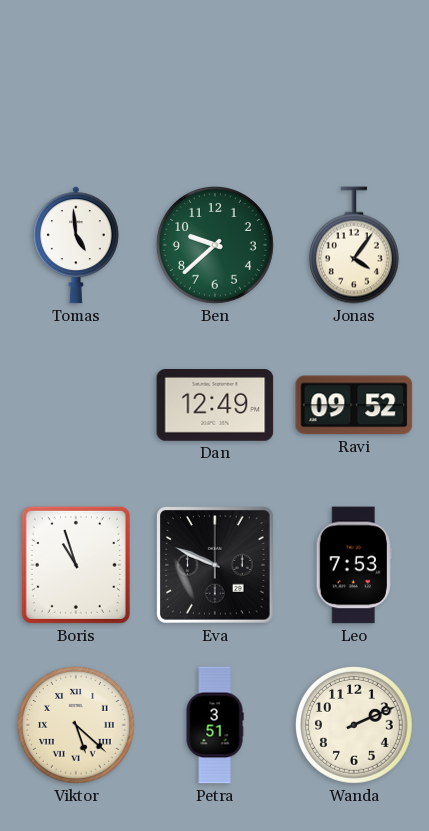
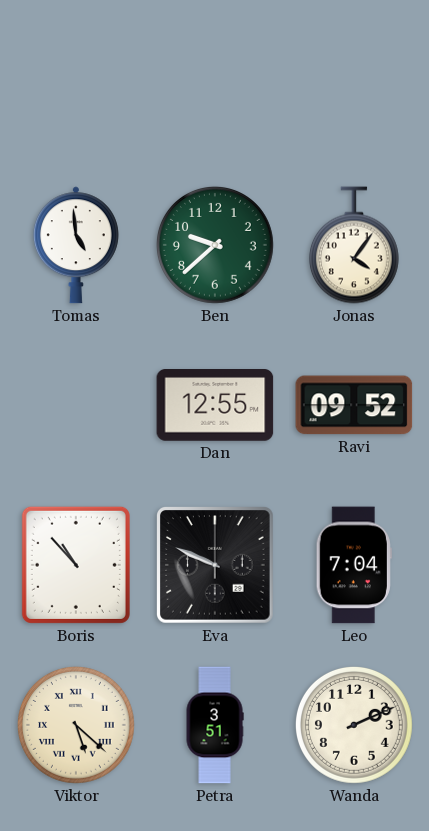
Dan: 12:49 -> 12:55
Boris: 10:57 -> 10:53
Leo: 7:53 -> 7:04
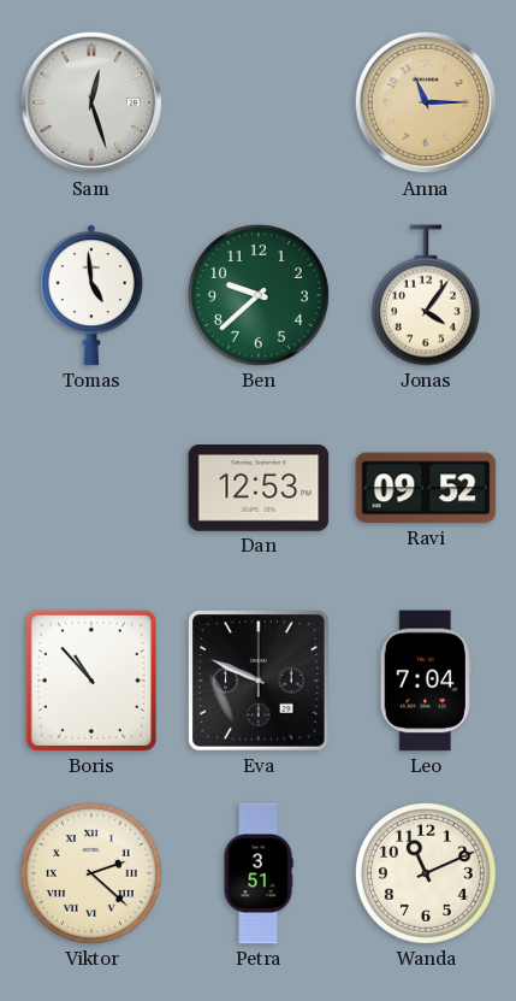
Sam: none -> 12:27
Anna: none -> 11:15
Dan: 12:55 -> 12:53
Viktor: 5:22 -> 2:22
Wanda: 2:11 -> 11:11
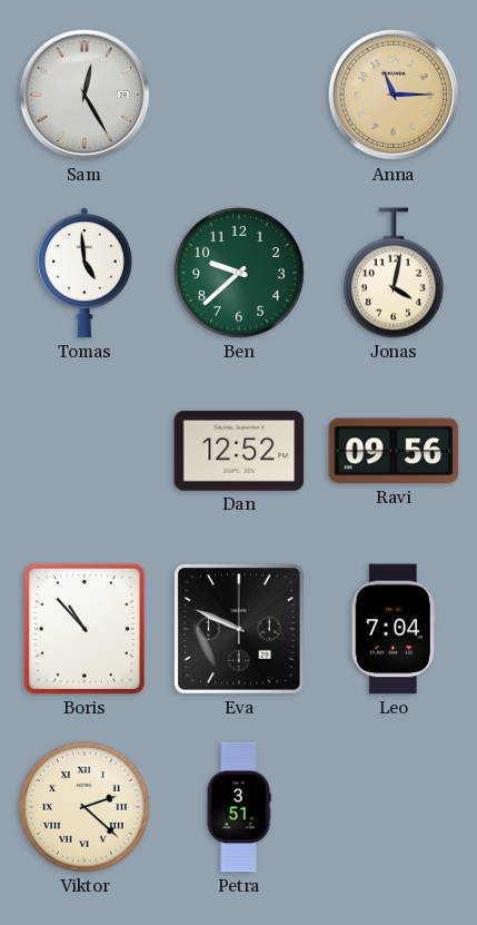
Sam: 12:27 -> 12:25
Jonas: 4:06 -> 4:02
Dan: 12:53 -> 12:52
Ravi: 09:52 -> 09:56
Wanda: 11:11 -> none
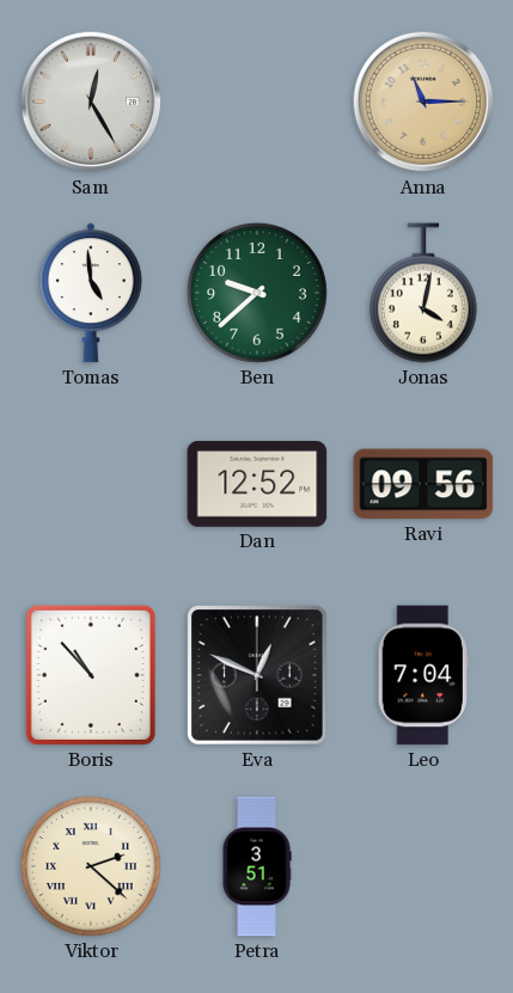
Eva: 9:49 -> 12:49
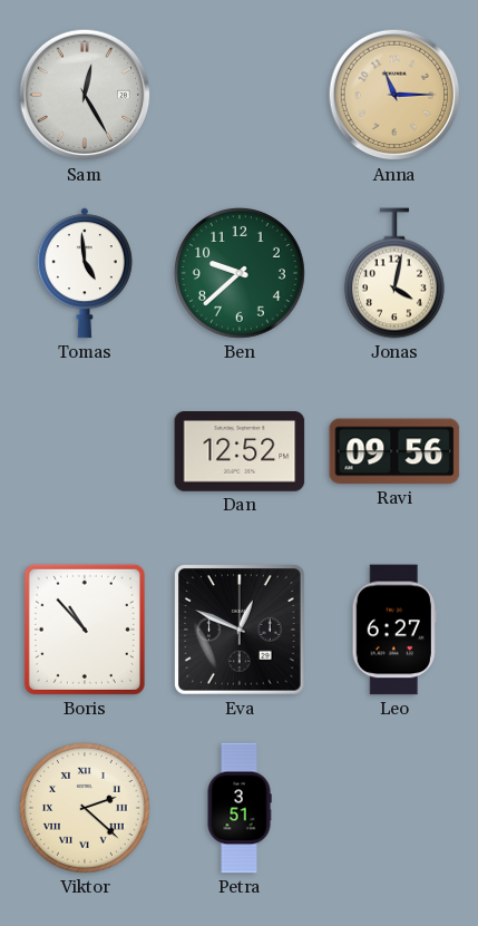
Leo: 7:04 -> 6:27
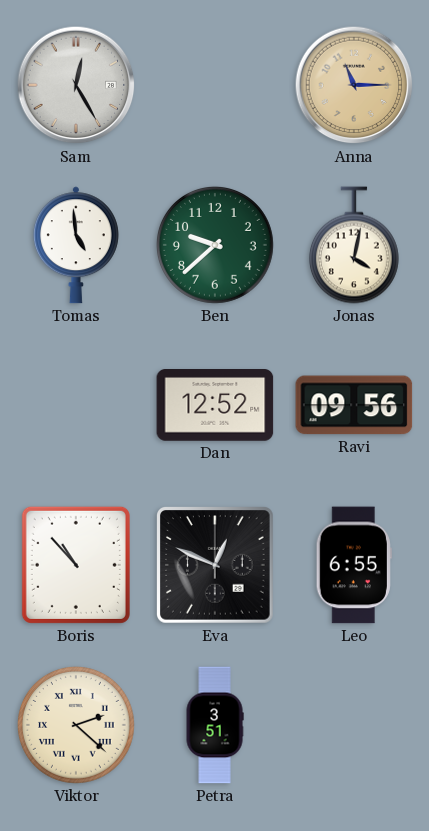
Leo: 6:27 -> 6:55
